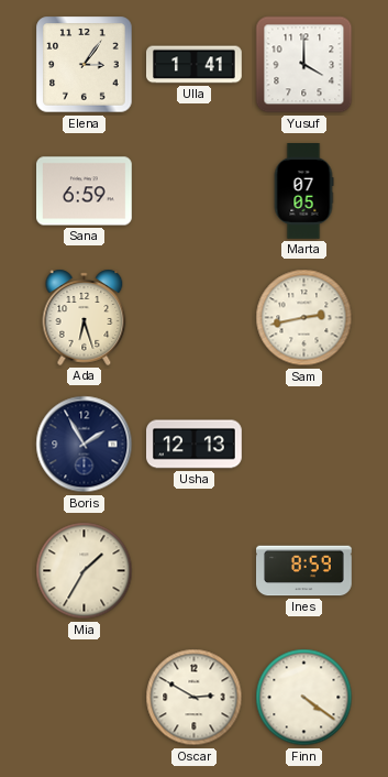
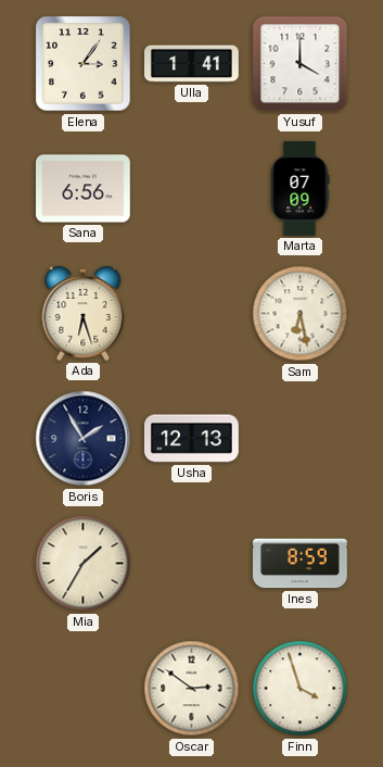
Sana: 6:59 -> 6:56
Marta: 07:05 -> 07:09
Sam: 2:43 -> 6:28
Oscar: 2:50 -> 2:51
Finn: 4:21 -> 3:57
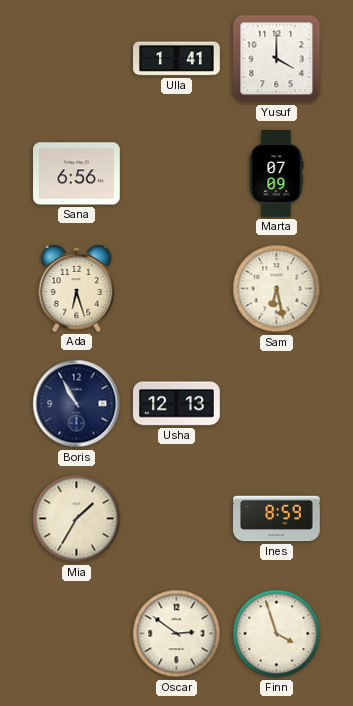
Elena: 3:06 -> none
Boris: 1:55 -> 10:55
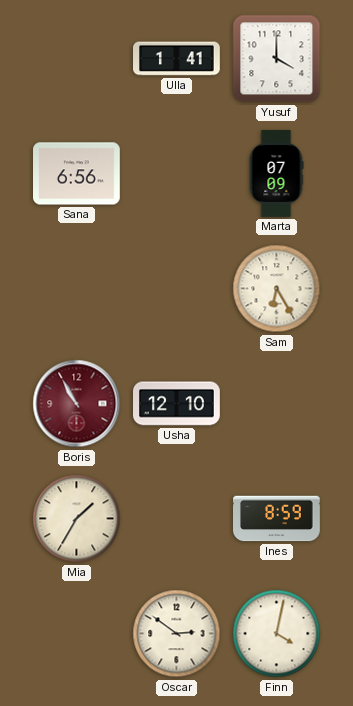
Ada: 6:27 -> none
Sam: 6:28 -> 6:25
Boris dial: navy -> burgundy
Usha: 12:13 -> 12:10
Finn: 3:57 -> 4:02
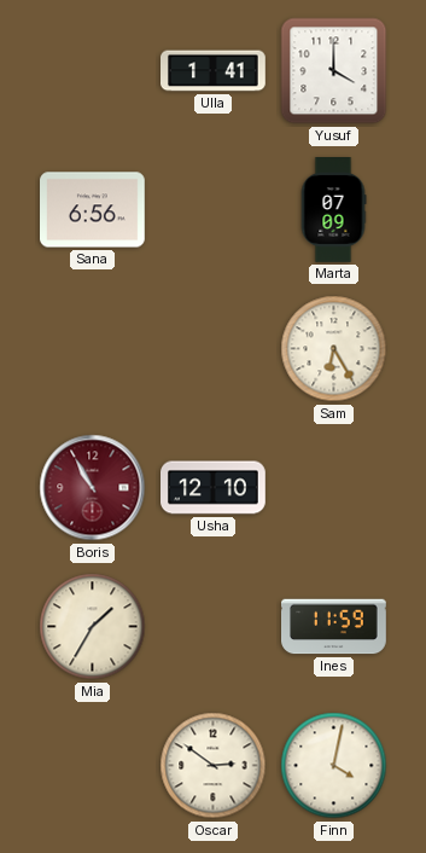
Ines: 8:59 -> 11:59
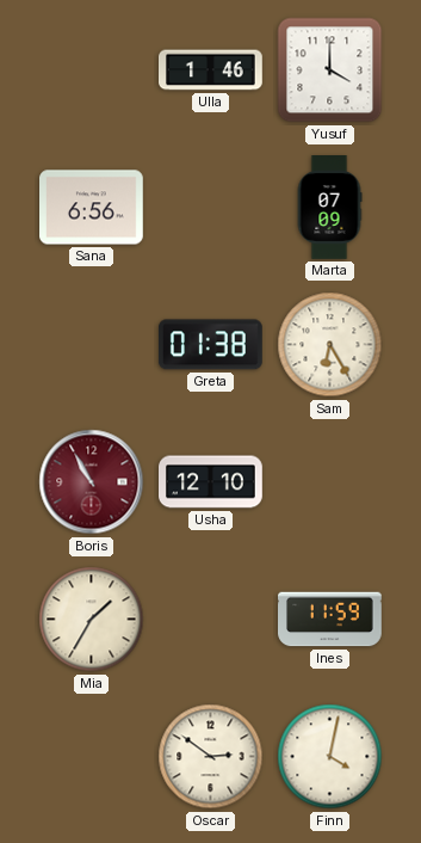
Ulla: 1:41 -> 1:46
Greta: none -> 01:38
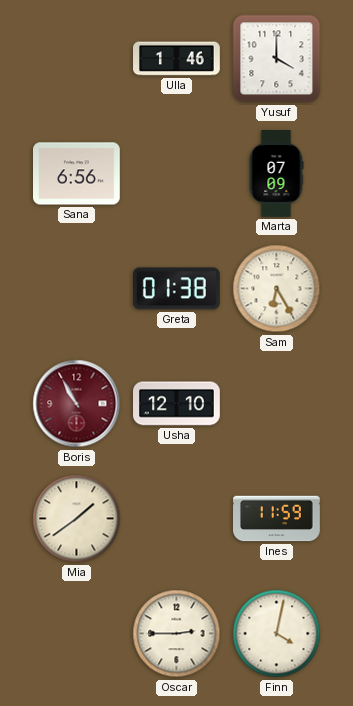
Mia: 1:35 -> 1:39
Oscar: 2:51 -> 2:45
